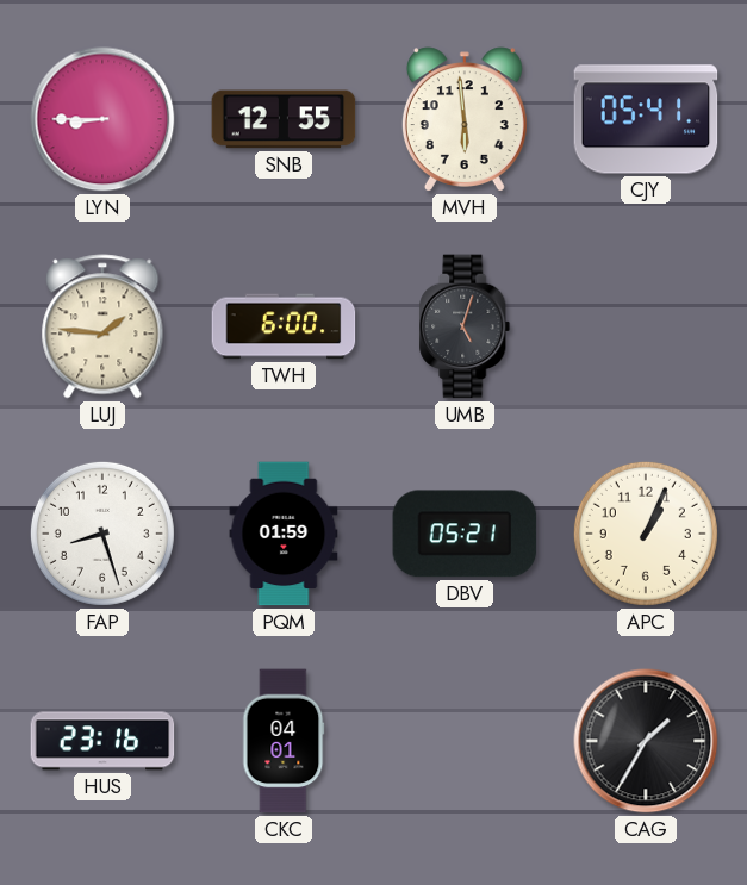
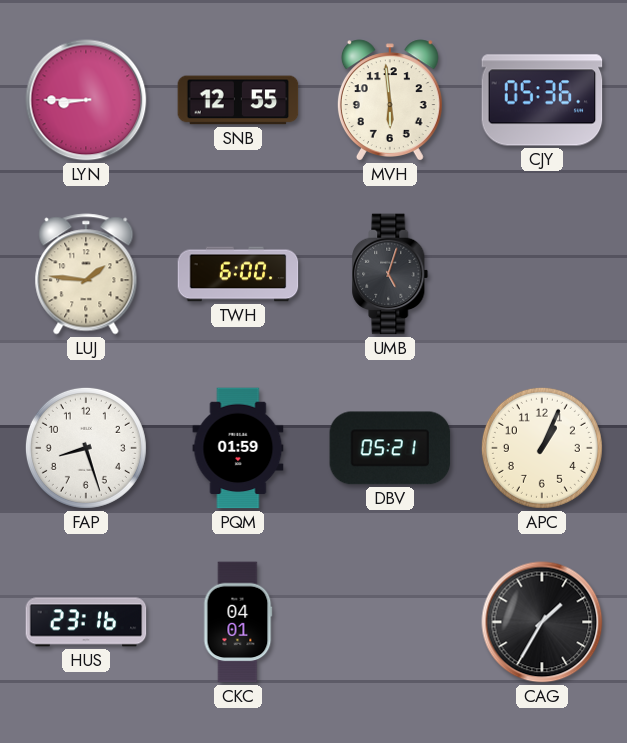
CJY: 05:41 -> 05:36
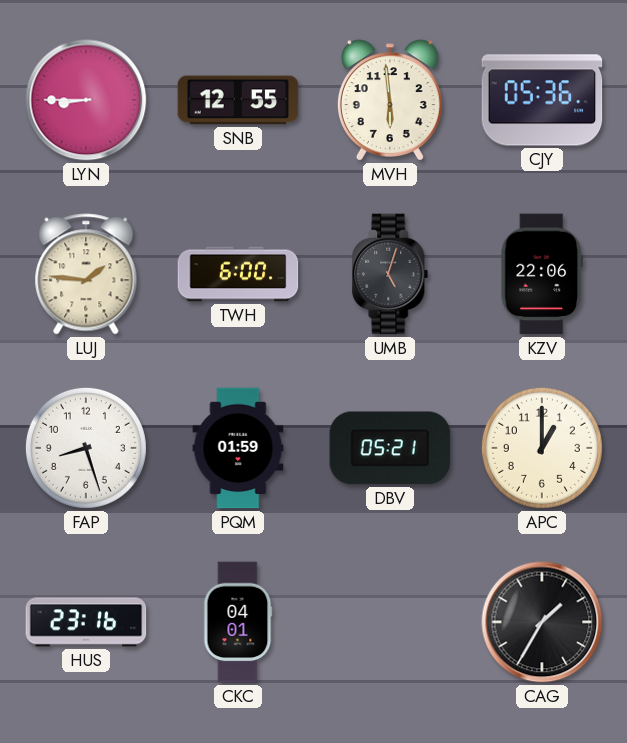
KZV: none -> 22:06
APC: 1:04 -> 1:00
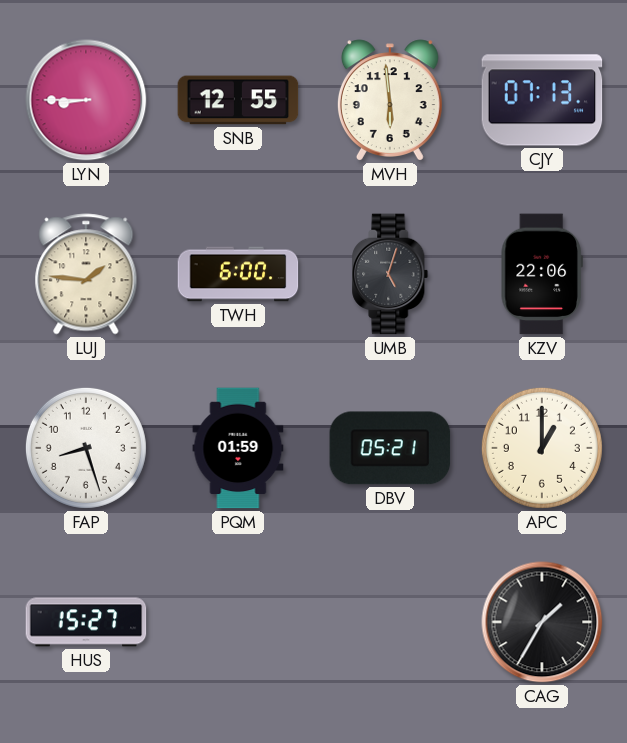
CJY: 05:36 -> 07:13
HUS: 23:16 -> 15:27
CKC: 04:01 -> none
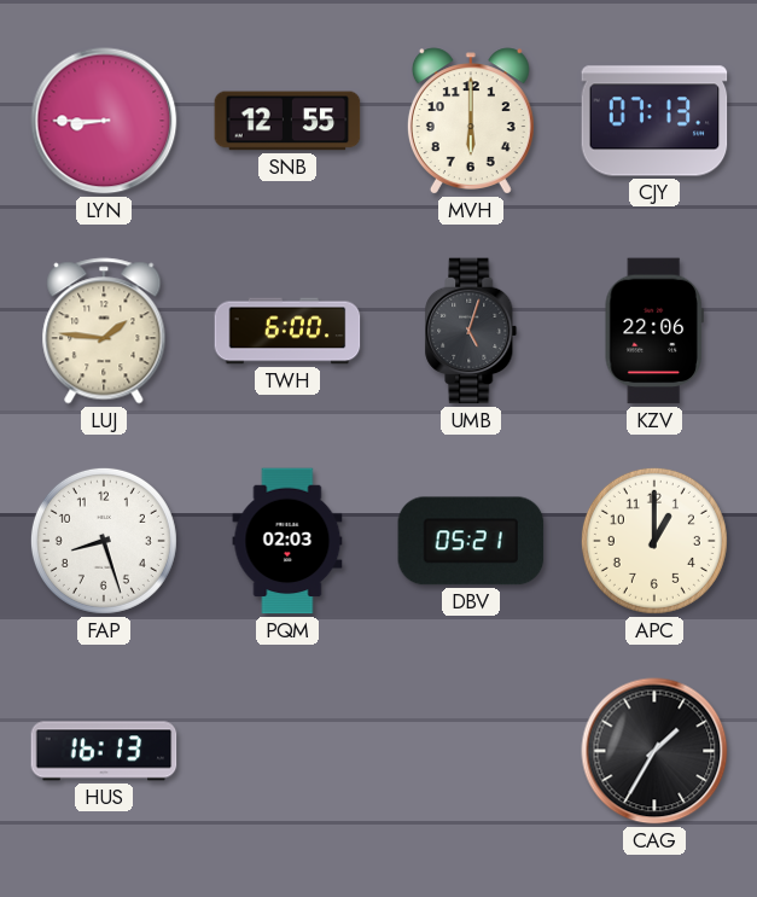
MVH: 5:59 -> 6:00
PQM: 01:59 -> 02:03
HUS: 15:27 -> 16:13
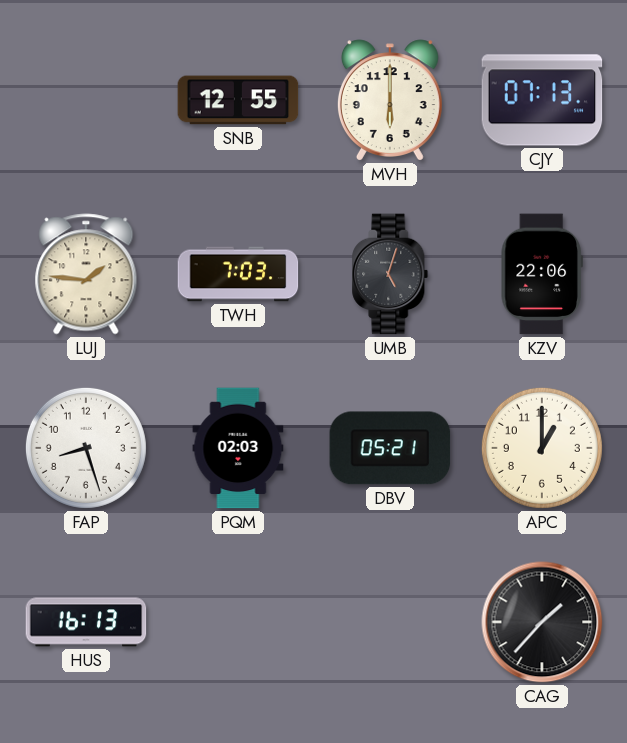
LYN: 8:45 -> none
TWH: 6:00 -> 7:03
CAG: 1:35 -> 1:37
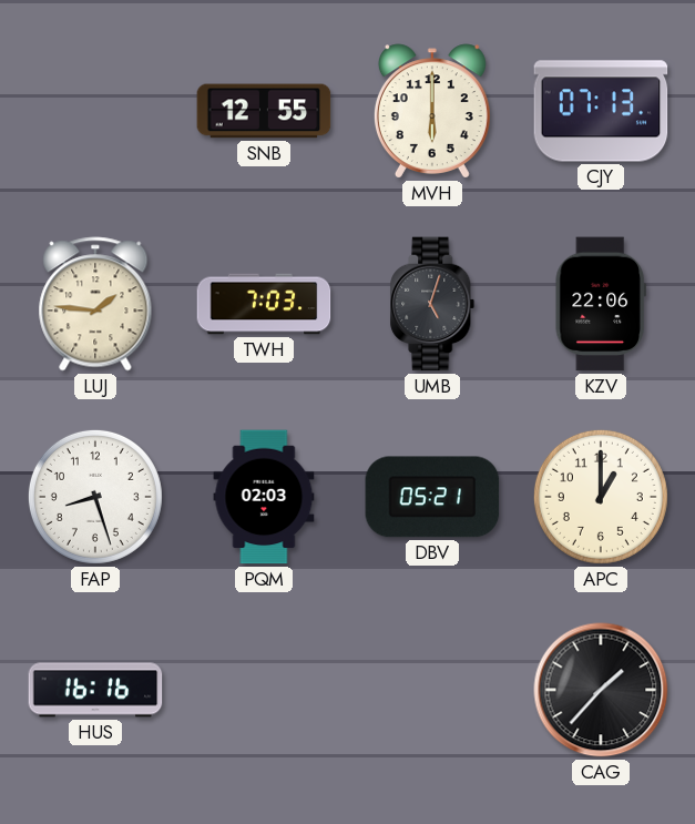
HUS: 16:13 -> 16:16
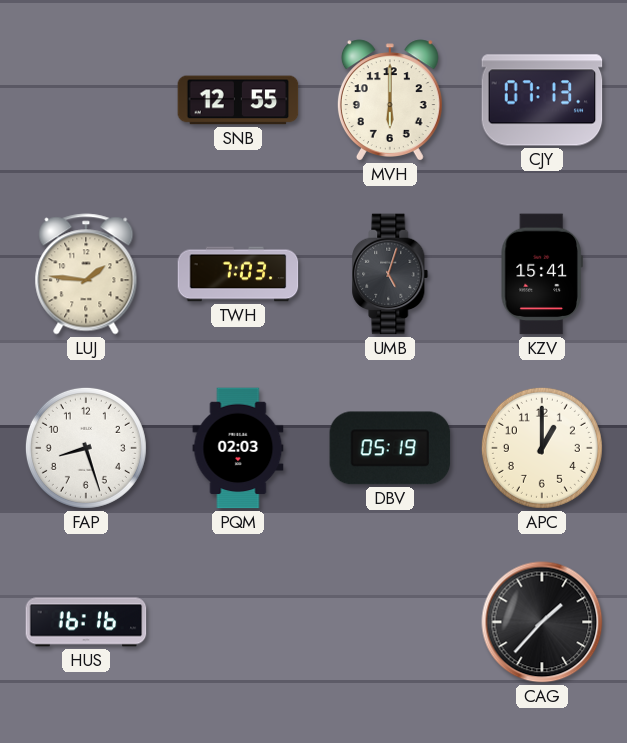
KZV: 22:06 -> 15:41
DBV: 05:21 -> 05:19
